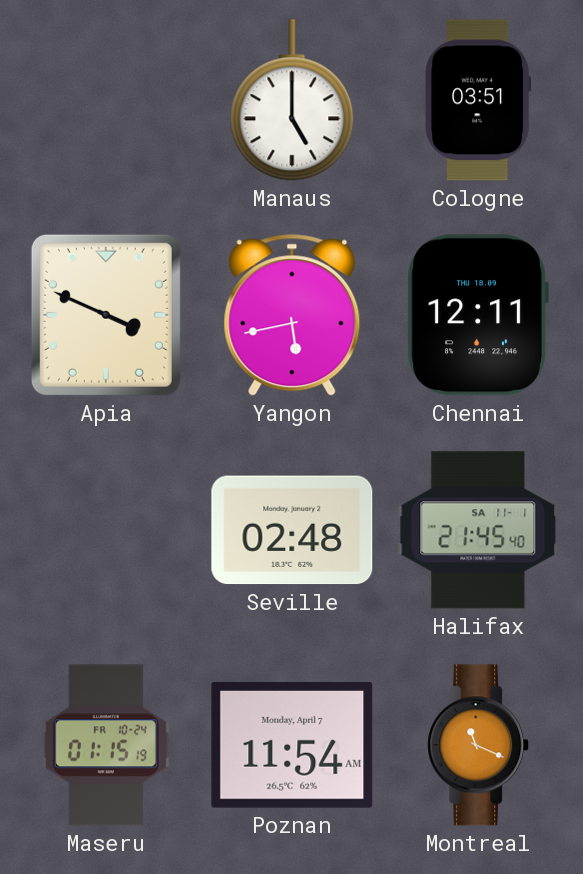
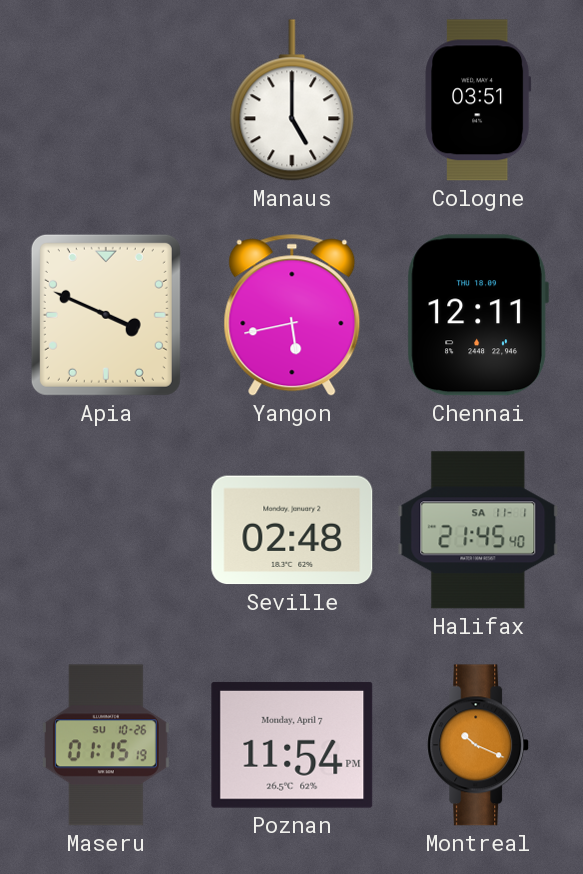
Maseru date: FR 10-24 -> SU 10-26
Poznan: 11:54 AM -> 11:54 PM
Montreal: 11:19 -> 10:19
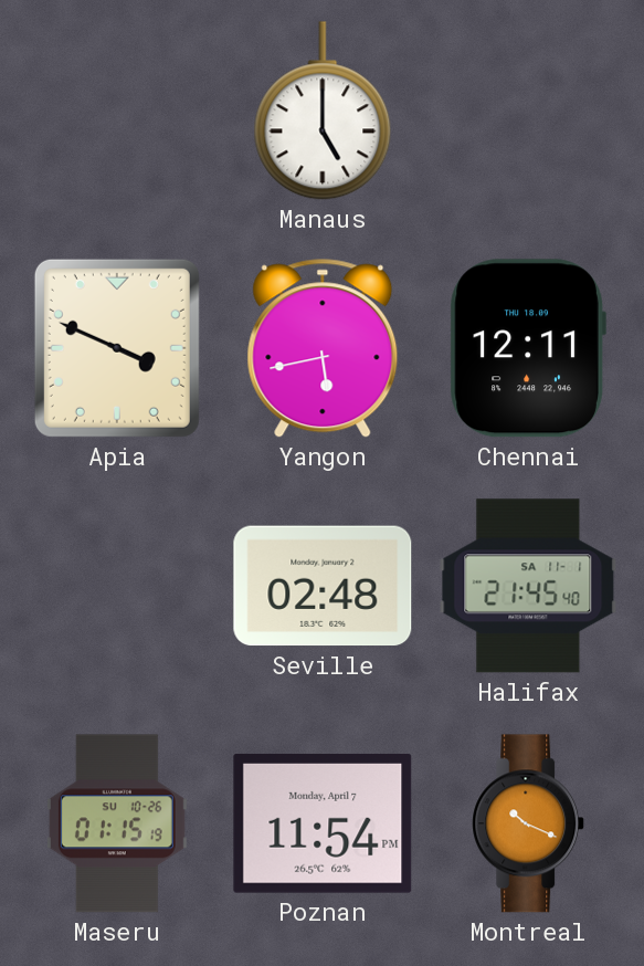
Cologne: 03:51 -> none
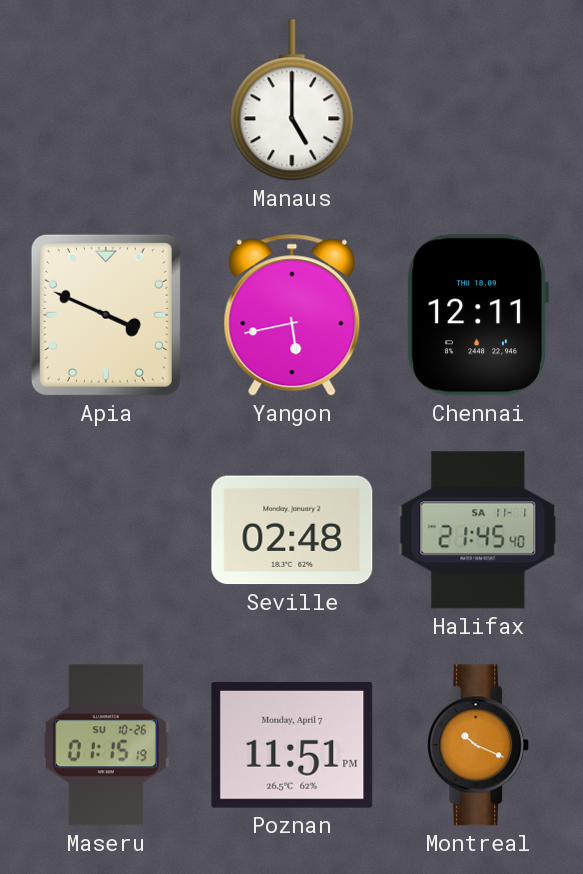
Poznan: 11:54 -> 11:51
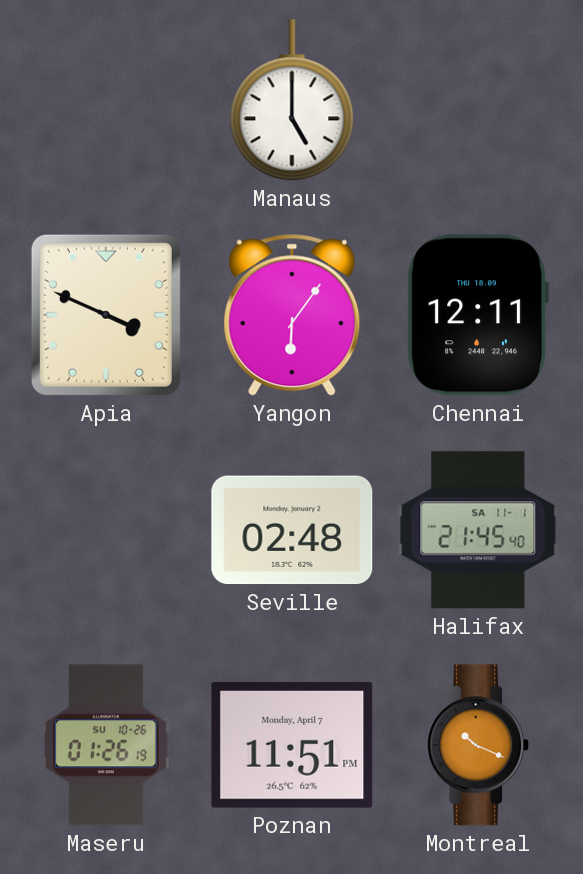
Yangon: 5:43 -> 6:06
Maseru: 01:15 -> 01:26
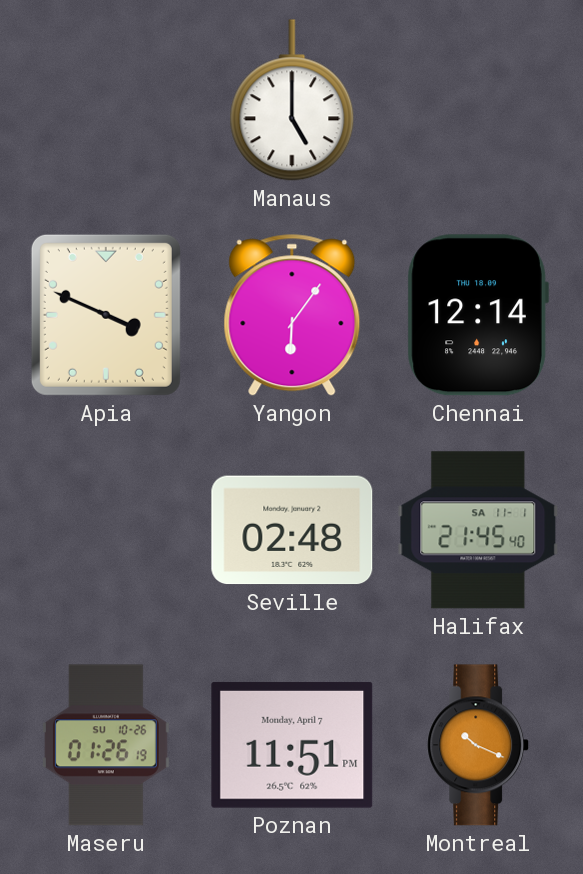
Chennai: 12:11 -> 12:14
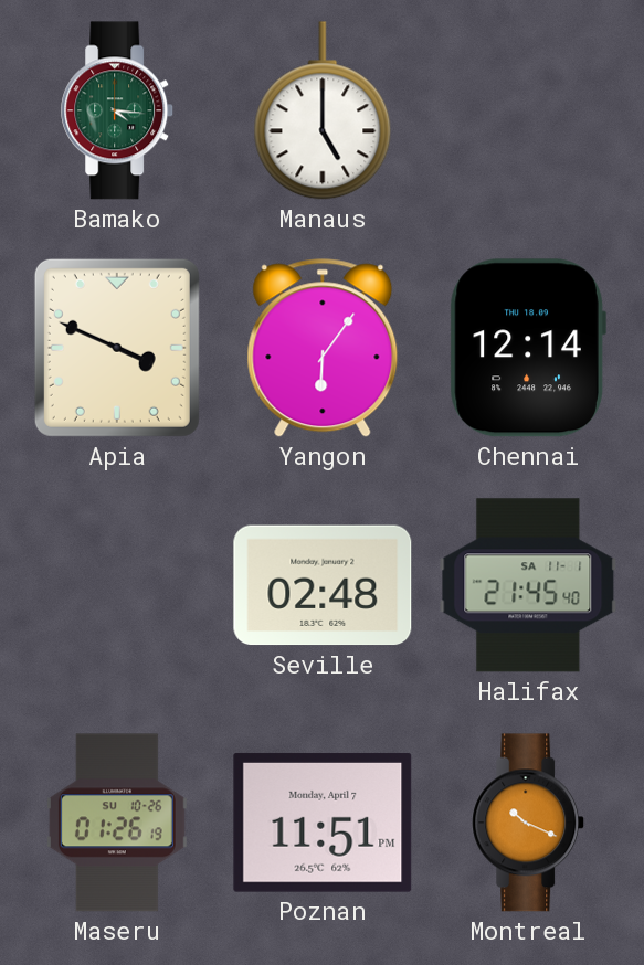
Bamako: none -> 4:16
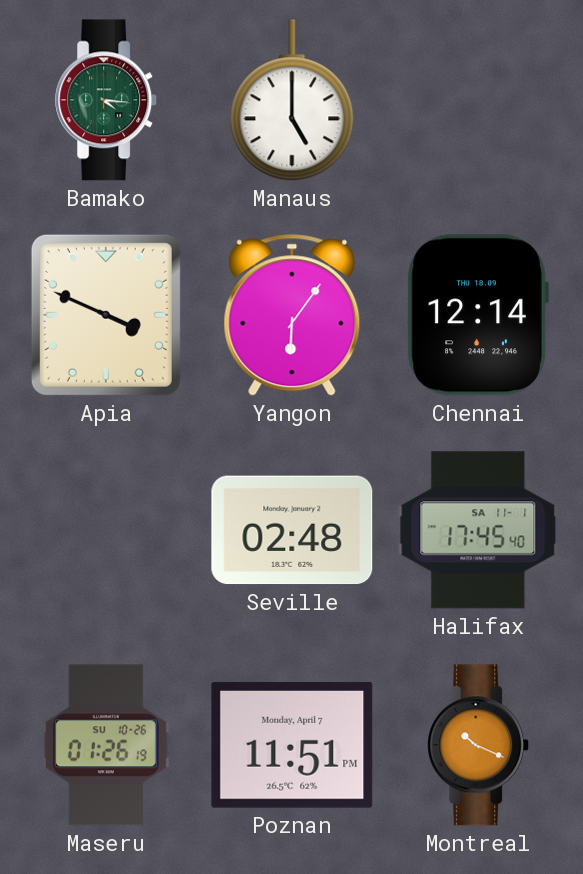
Halifax: 21:45 -> 17:45
